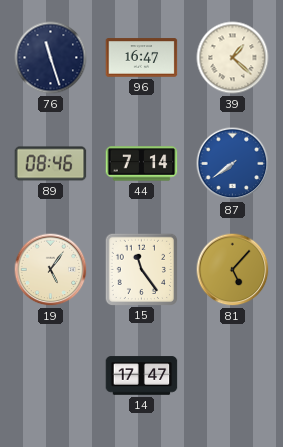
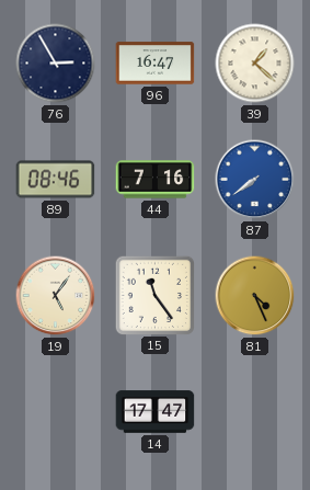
76: 11:27 -> 2:55
44: 7:14 -> 7:16
81: 5:07 -> 4:26
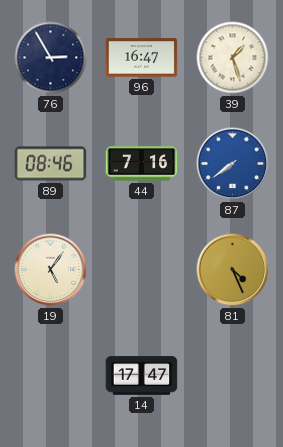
39: 1:22 -> 1:27
15: 11:24 -> none
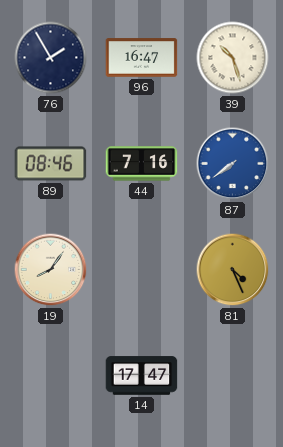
76: 2:55 -> 1:55
39: 1:27 -> 10:27
19: 5:06 -> 8:06
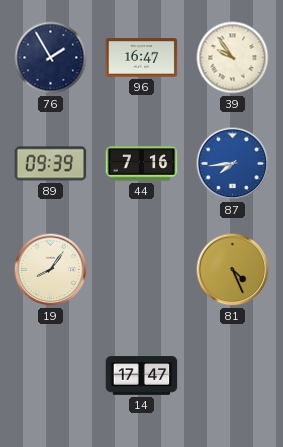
39: 10:27 -> 9:54
89: 08:46 -> 09:39
87: 7:39 -> 7:44
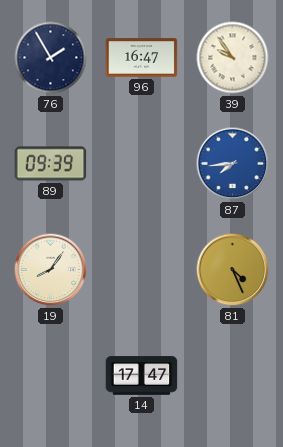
44: 7:16 -> none
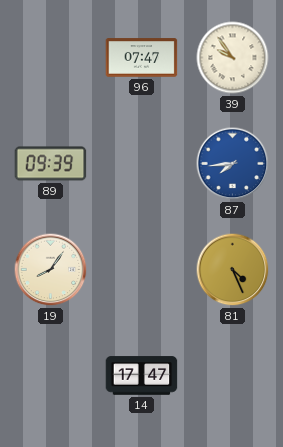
76: 1:55 -> none
96: 16:47 -> 07:47
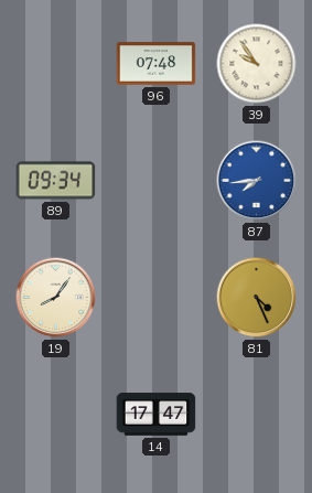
96: 07:47 -> 07:48
89: 09:39 -> 09:34
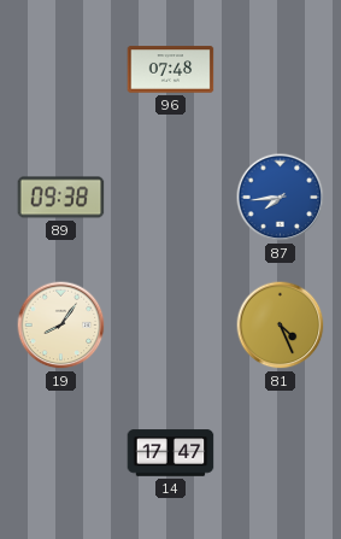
39: 9:54 -> none
89: 09:34 -> 09:38
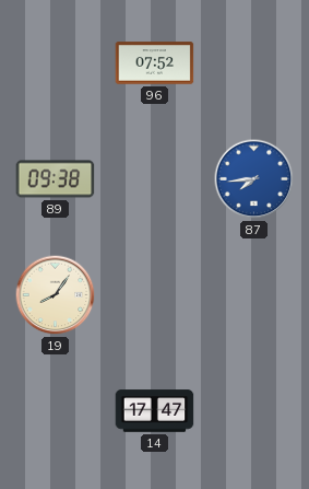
96: 07:48 -> 07:52
81: 4:26 -> none
